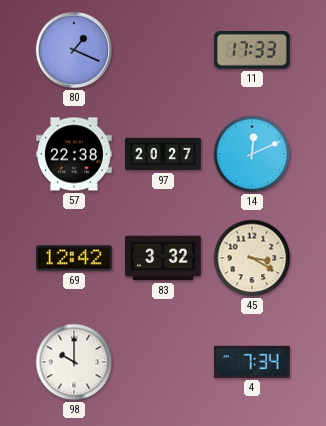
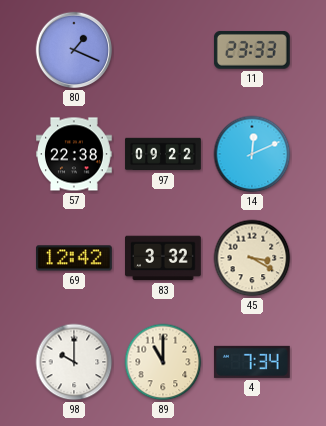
11: 17:33 -> 23:33
97: 20:27 -> 09:22
89: none -> 11:00
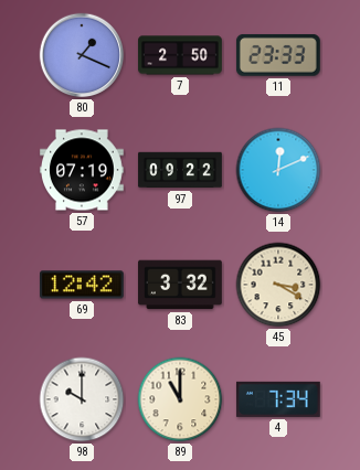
7: none -> 2:50
57: 22:38 -> 07:19
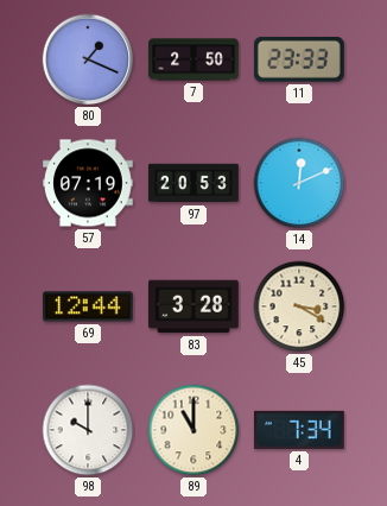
97: 09:22 -> 20:53
69: 12:42 -> 12:44
83: 3:32 -> 3:28
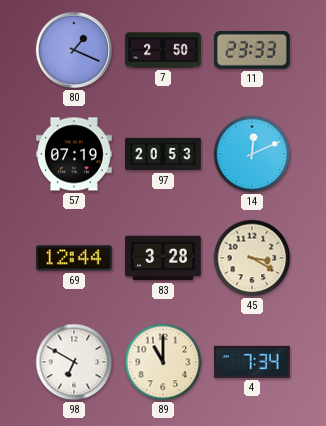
98: 10:00 -> 6:50
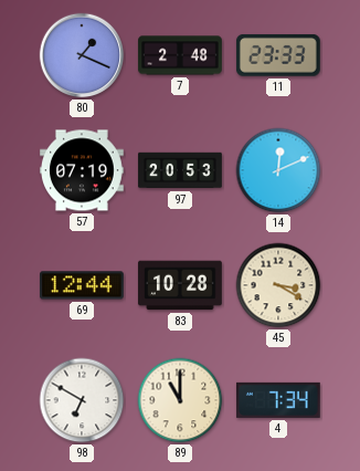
7: 2:50 -> 2:48
83: 3:28 -> 10:28
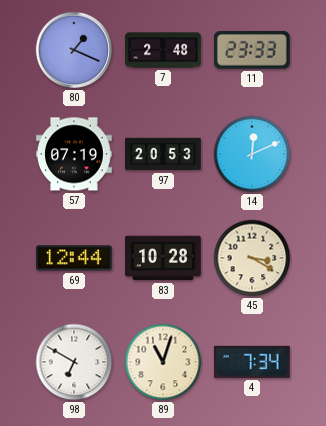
89: 11:00 -> 11:03
